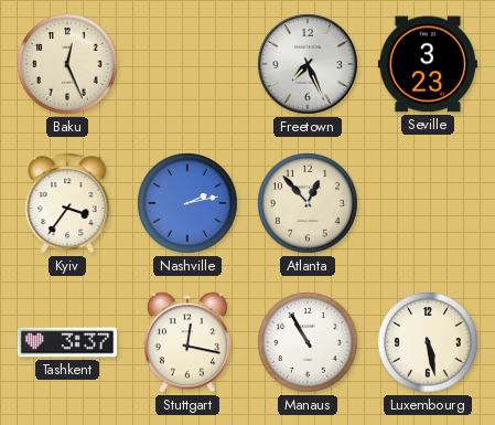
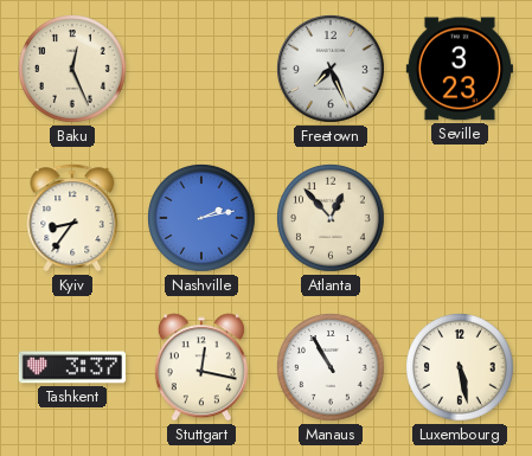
Kyiv: 3:36 -> 8:36
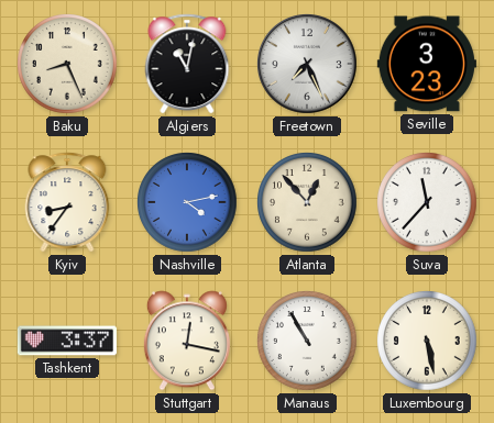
Baku: 12:26 -> 8:26
Algiers: none -> 11:02
Nashville: 2:13 -> 4:13
Suva: none -> 11:37
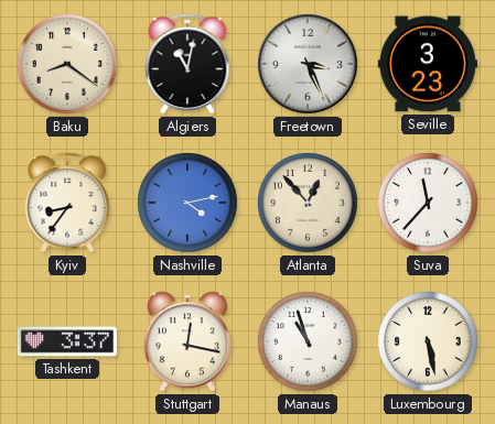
Baku: 8:26 -> 8:21
Freetown: 7:26 -> 3:26
Manaus: 10:55 -> 10:57
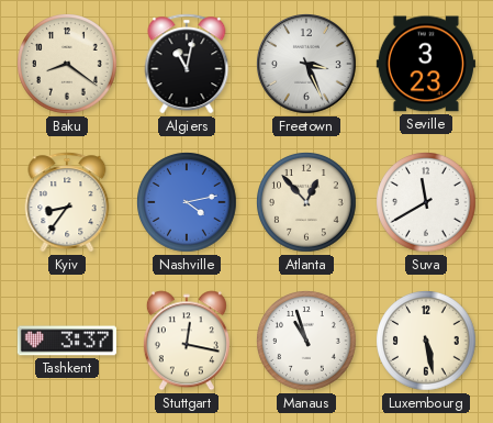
Suva: 11:37 -> 11:40
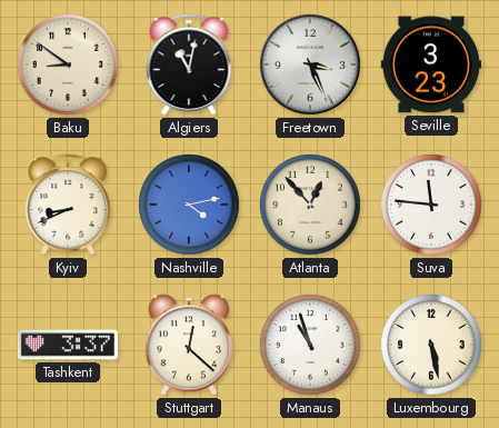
Baku: 8:21 -> 8:51
Kyiv: 8:36 -> 8:41
Suva: 11:40 -> 11:46
Stuttgart: 12:17 -> 12:22
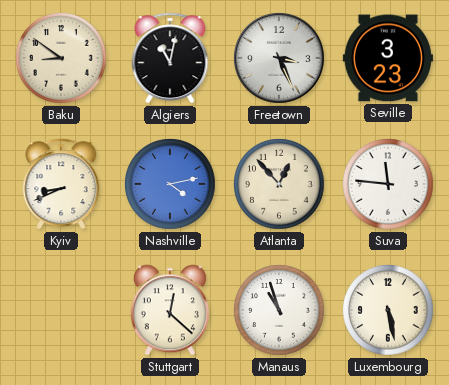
Tashkent: 3:37 -> none
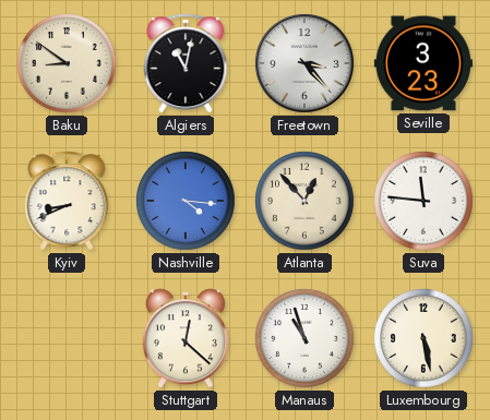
Freetown: 3:26 -> 3:23
Nashville: 4:13 -> 4:16
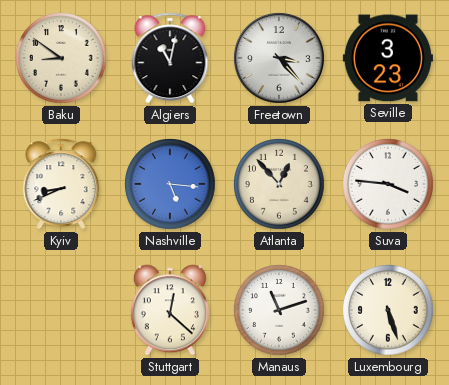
Nashville: 4:16 -> 5:16
Suva: 11:46 -> 3:46
Manaus: 10:57 -> 11:12
Luxembourg: 5:28 -> 5:27
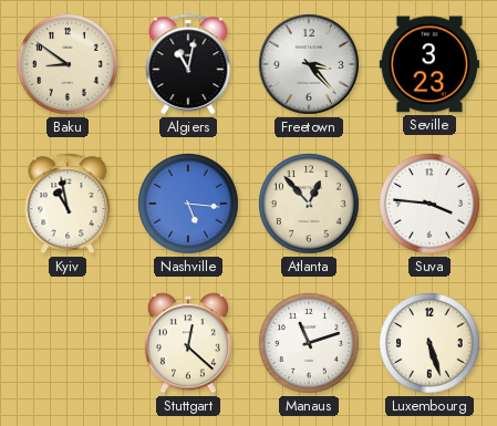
Kyiv: 8:41 -> 10:58
